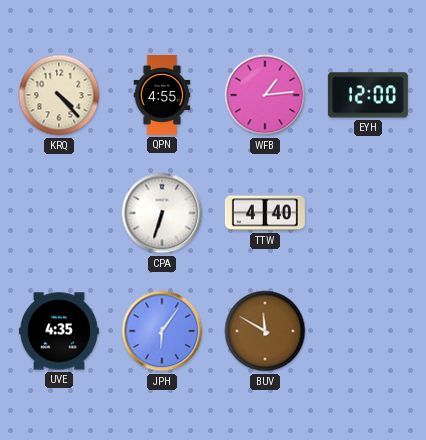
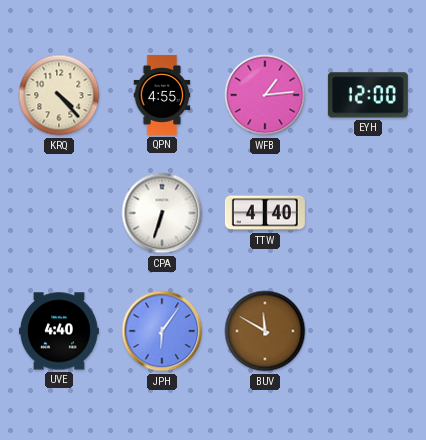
UVE: 4:35 -> 4:40
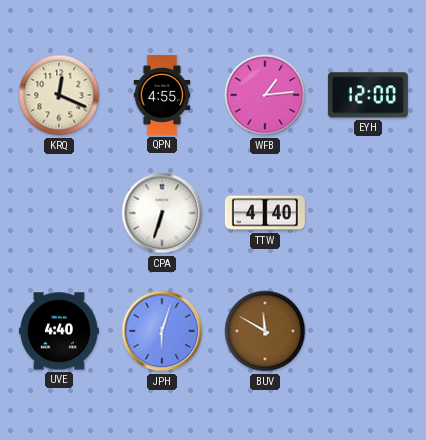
KRQ: 4:23 -> 12:19
JPH: 6:06 -> 6:03
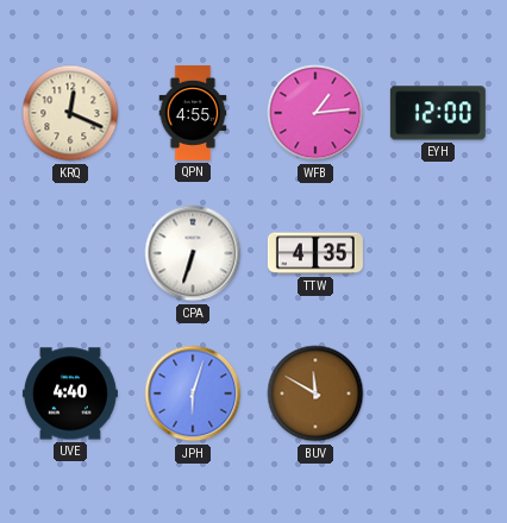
TTW: 4:40 -> 4:35
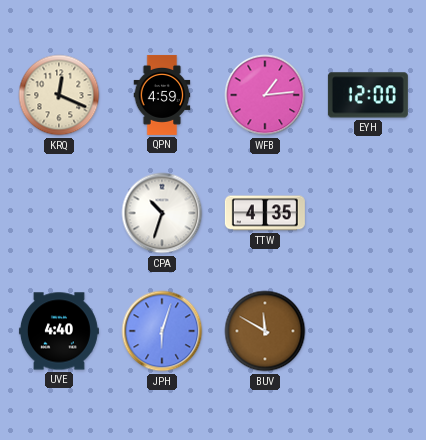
QPN: 4:55 -> 4:59
CPA: 6:33 -> 10:33
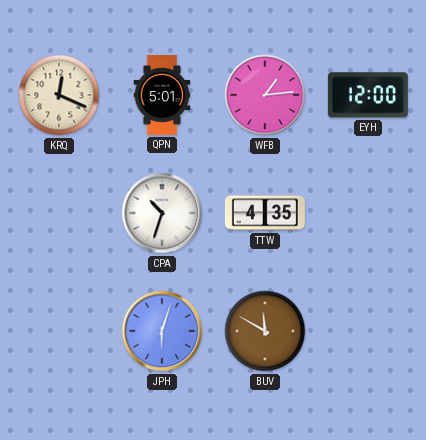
QPN: 4:59 -> 5:01
UVE: 4:40 -> none
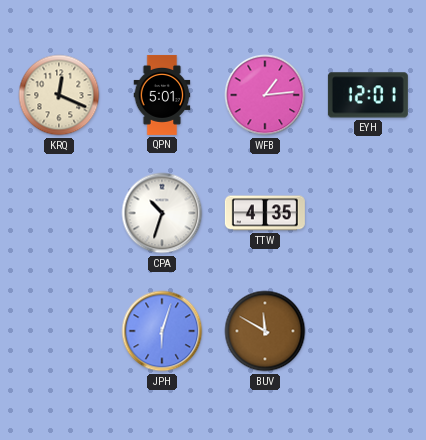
EYH: 12:00 -> 12:01
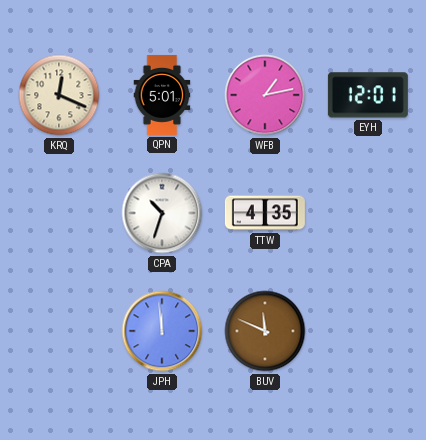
WFB: 1:14 -> 1:13
JPH: 6:03 -> 11:59
BUV: 11:50 -> 11:49
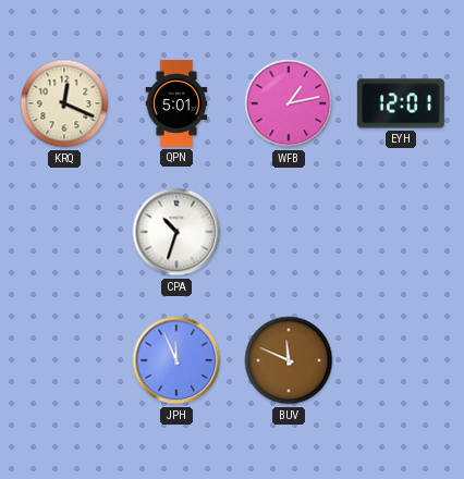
TTW: 4:35 -> none
JPH: 11:59 -> 11:56
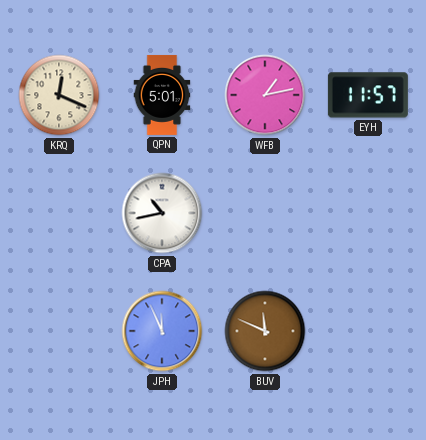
EYH: 12:01 -> 11:57
CPA: 10:33 -> 10:43
